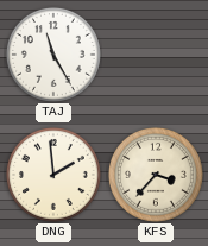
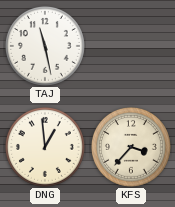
TAJ: 11:25 -> 11:28
DNG: 1:59 -> 12:59
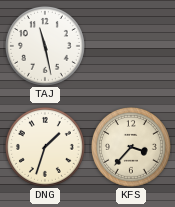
DNG: 12:59 -> 1:33
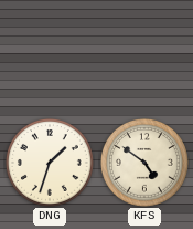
TAJ: 11:28 -> none
KFS: 3:37 -> 4:51
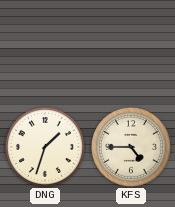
KFS: 4:51 -> 4:45
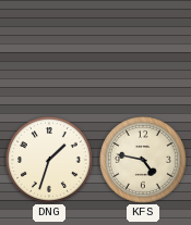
KFS: 4:45 -> 4:47
